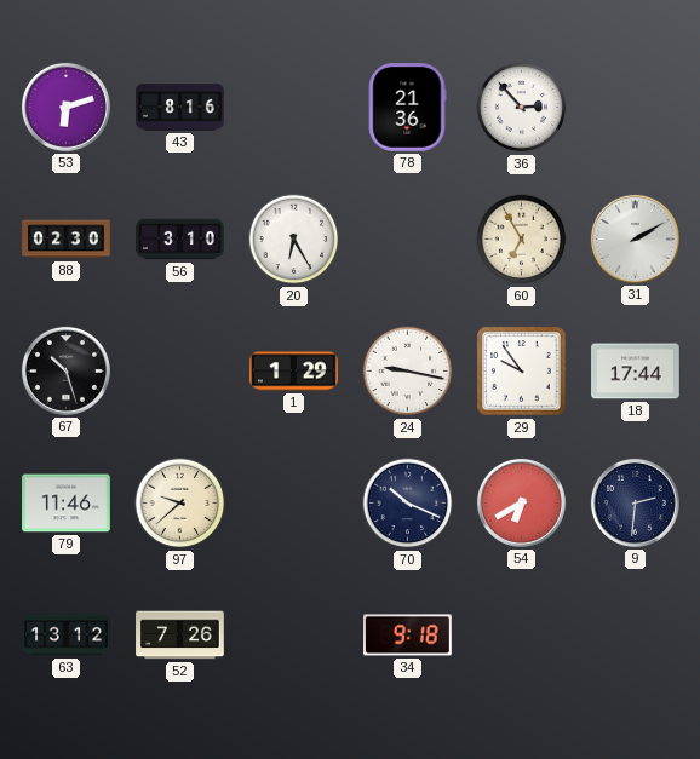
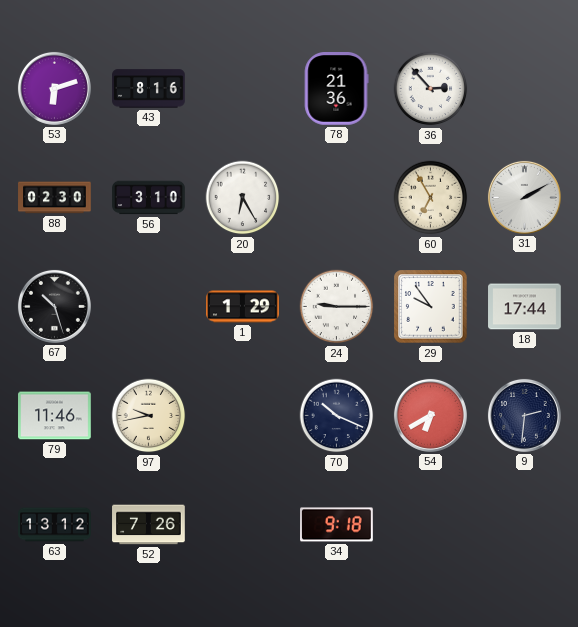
24: 9:17 -> 9:15
97: 9:38 -> 9:43
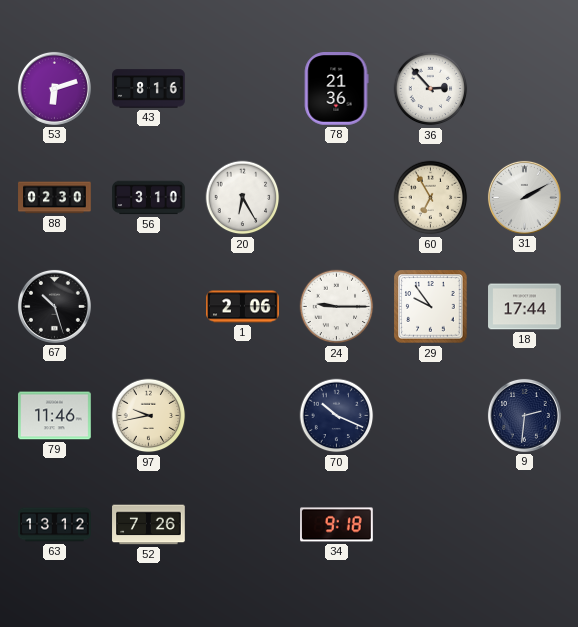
1: 1:29 -> 2:06
54: 6:40 -> none
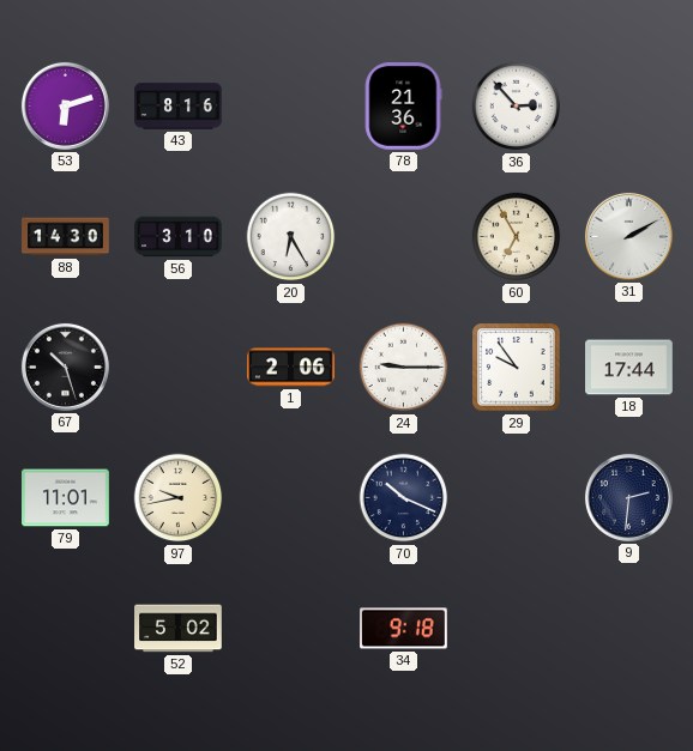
88: 02:30 -> 14:30
79: 11:46 -> 11:01
63: 13:12 -> none
52: 7:26 -> 5:02
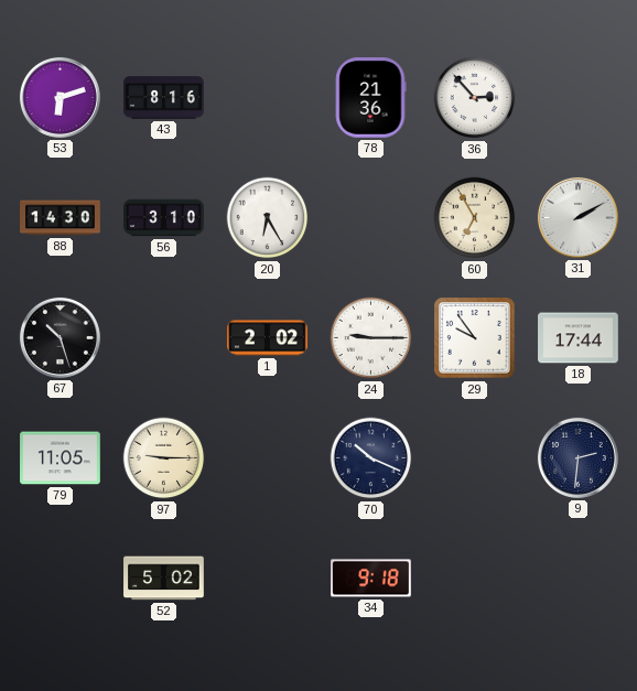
1: 2:06 -> 2:02
79: 11:01 -> 11:05
97: 9:43 -> 9:15
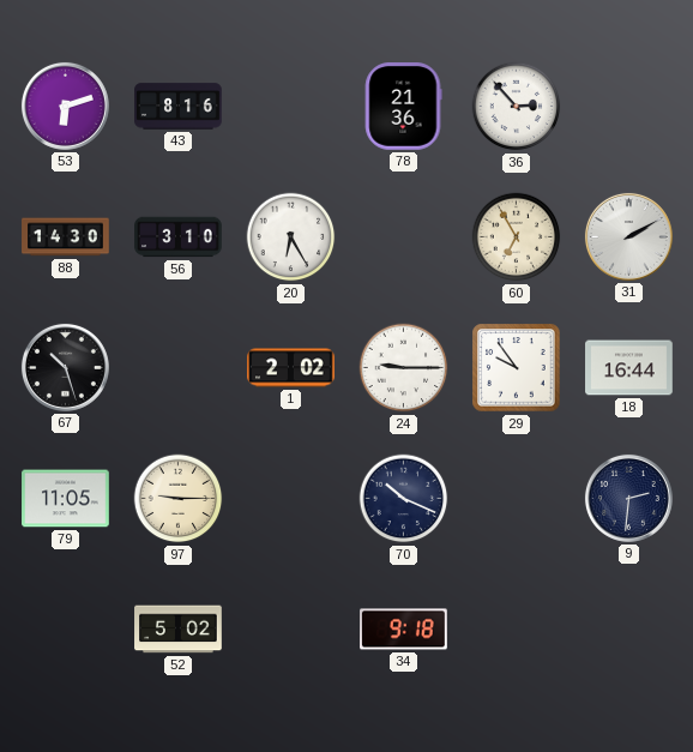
18: 17:44 -> 16:44
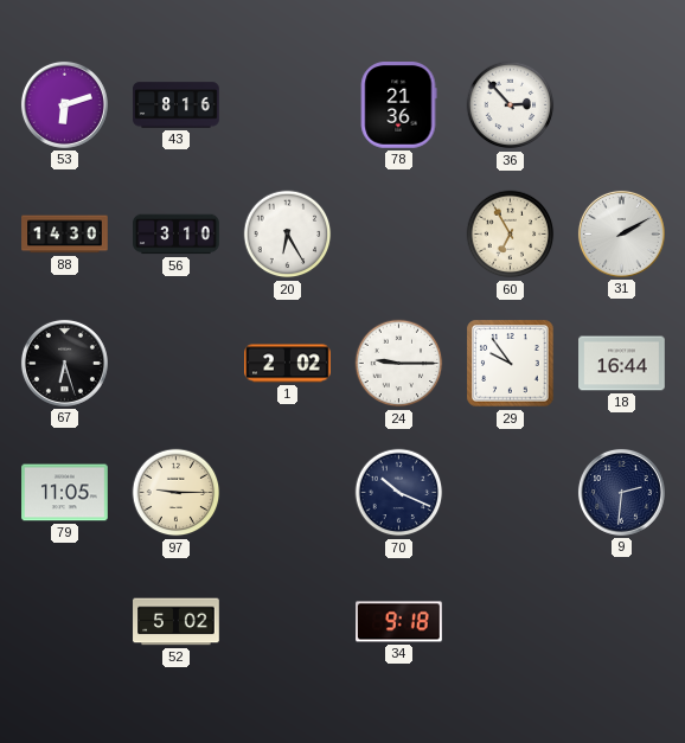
67: 10:27 -> 6:27
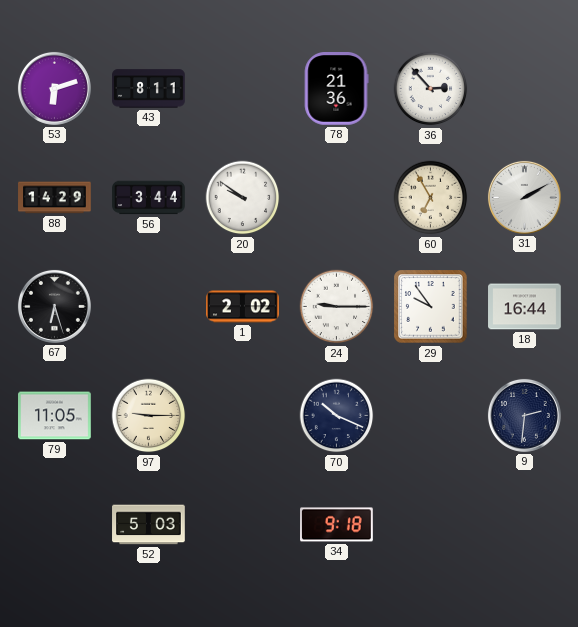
43: 8:16 -> 8:11
88: 14:30 -> 14:29
56: 3:10 -> 3:44
20: 6:25 -> 9:51
52: 5:02 -> 5:03
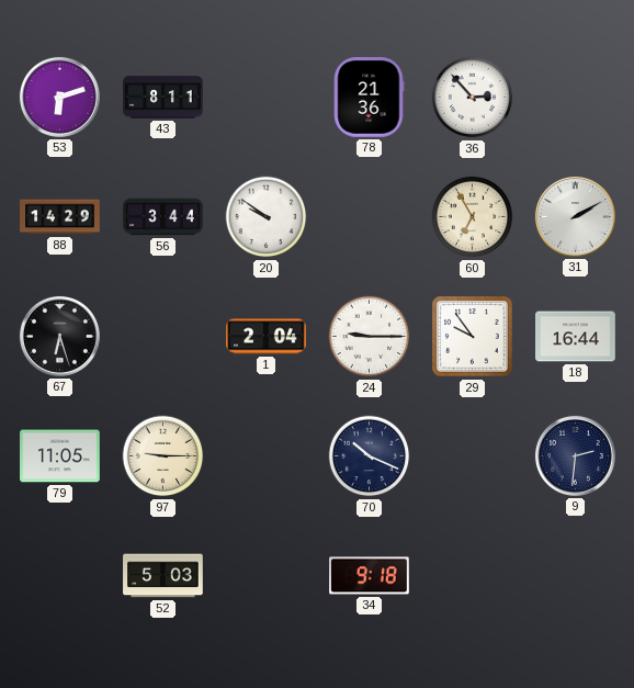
1: 2:02 -> 2:04
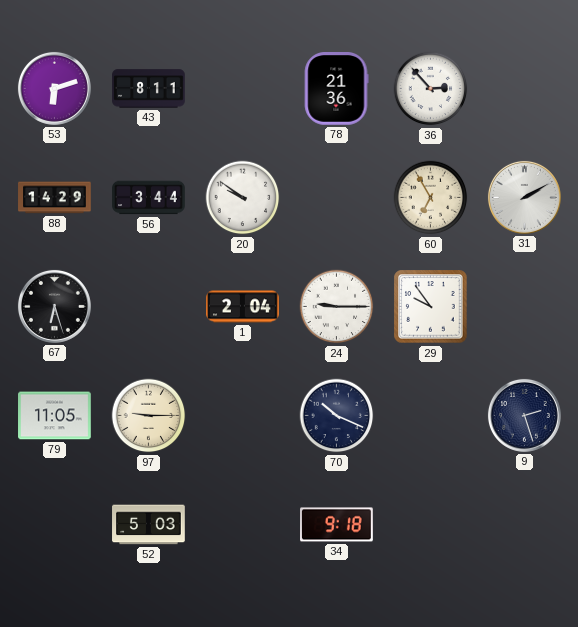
18: 16:44 -> none
9: 2:31 -> 2:27
